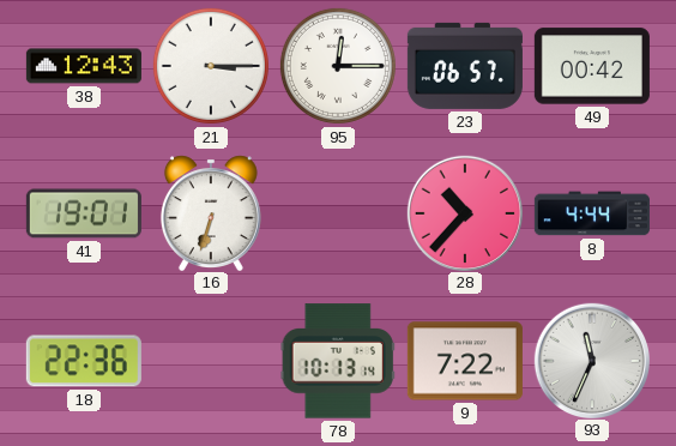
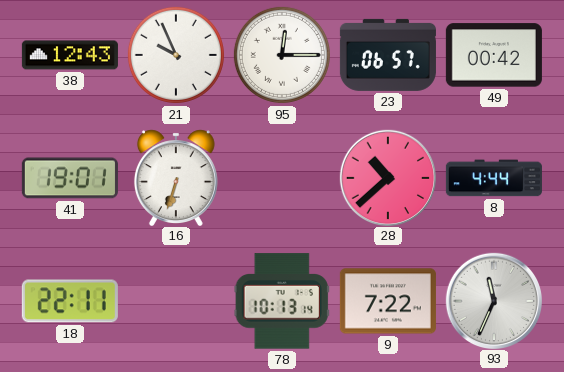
21: 3:15 -> 9:56
28: 10:37 -> 10:38
18: 22:36 -> 22:11
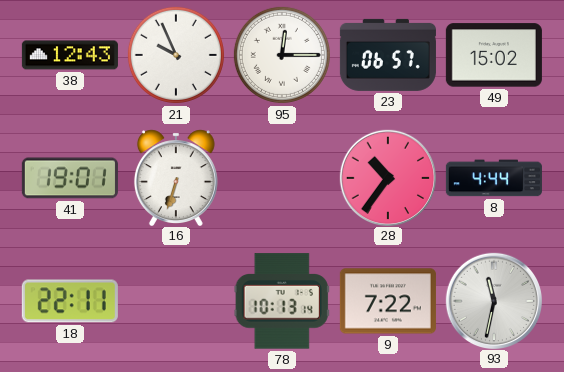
49: 00:42 -> 15:02
28: 10:38 -> 10:36
93: 11:34 -> 11:32
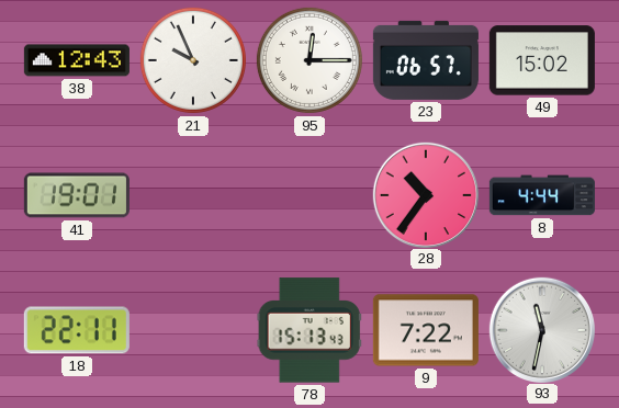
16: 6:33 -> none
78: 10:13 -> 15:13
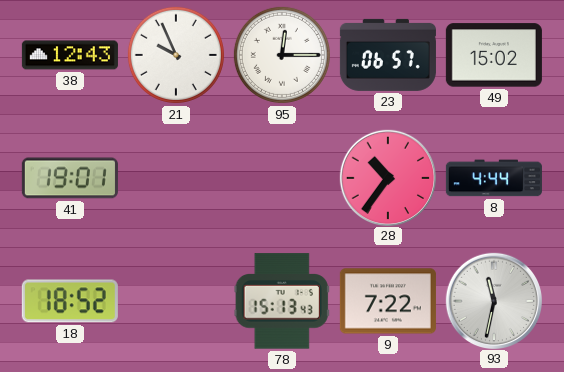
18: 22:11 -> 18:52
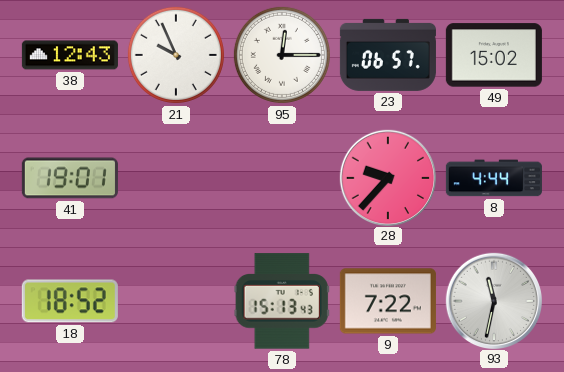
28: 10:36 -> 9:37
